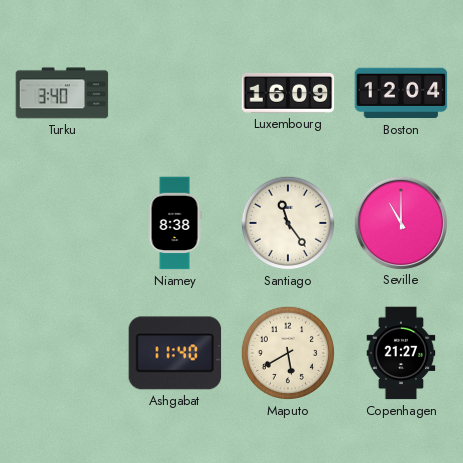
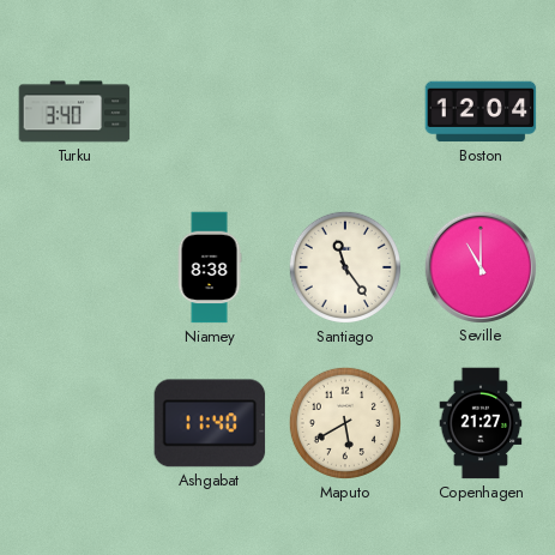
Luxembourg: 16:09 -> none
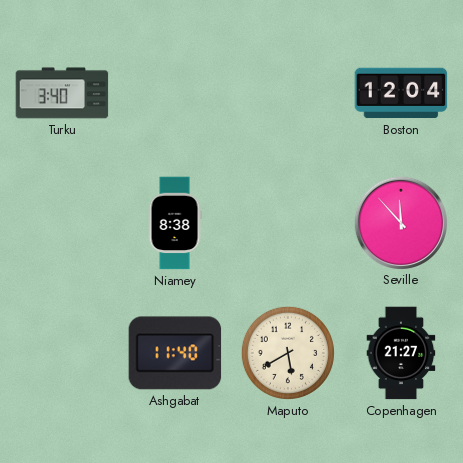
Santiago: 11:24 -> none
Seville: 11:00 -> 11:53
